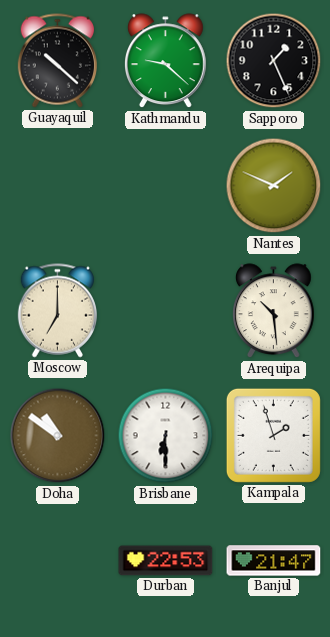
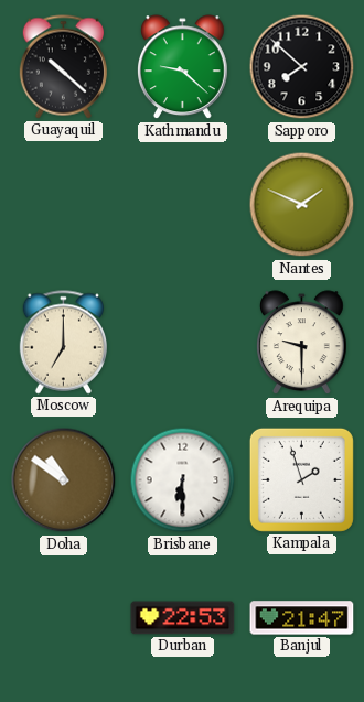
Sapporo: 1:26 -> 7:52
Arequipa: 10:29 -> 9:30
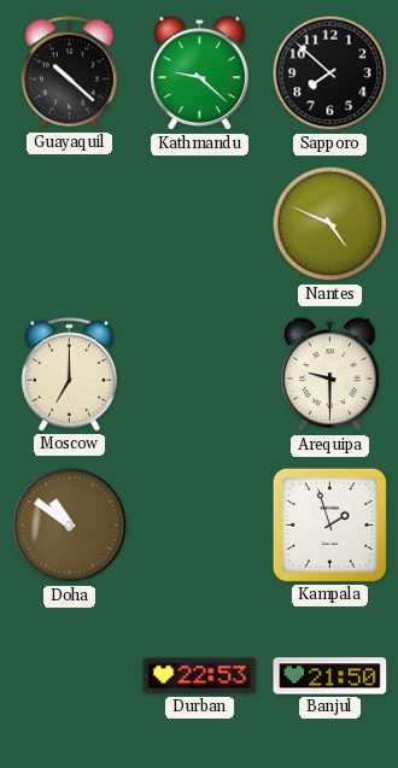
Nantes: 1:49 -> 4:49
Brisbane: 6:30 -> none
Banjul: 21:47 -> 21:50
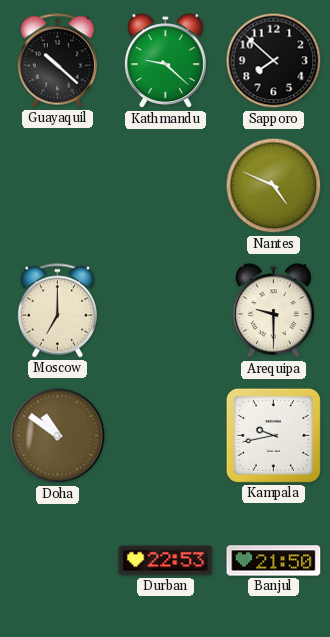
Kampala: 1:57 -> 9:43
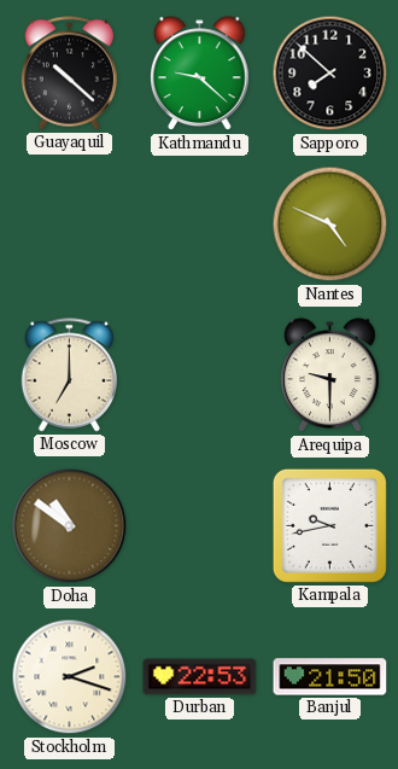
Stockholm: none -> 2:18
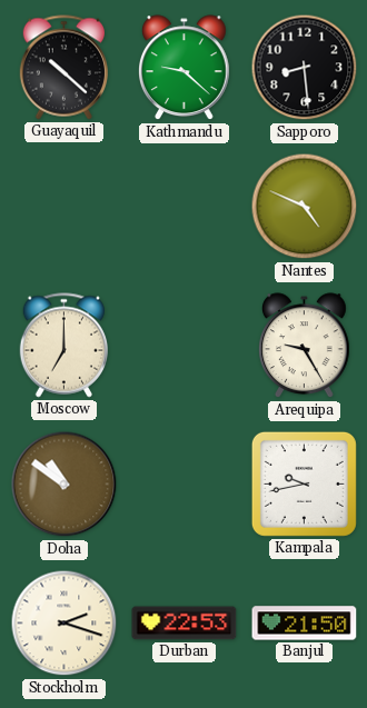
Sapporo: 7:52 -> 8:29
Arequipa: 9:30 -> 9:25
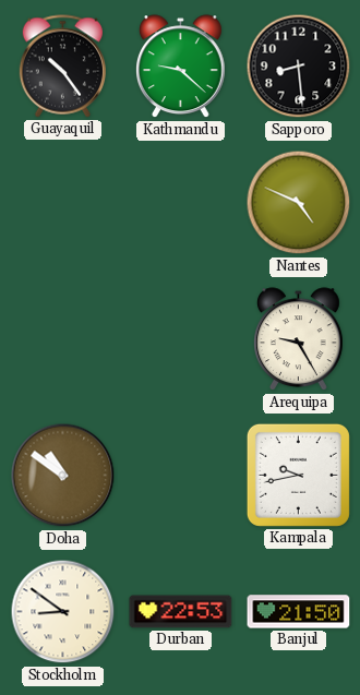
Guayaquil: 10:22 -> 10:24
Moscow: 7:00 -> none
Stockholm: 2:18 -> 8:51
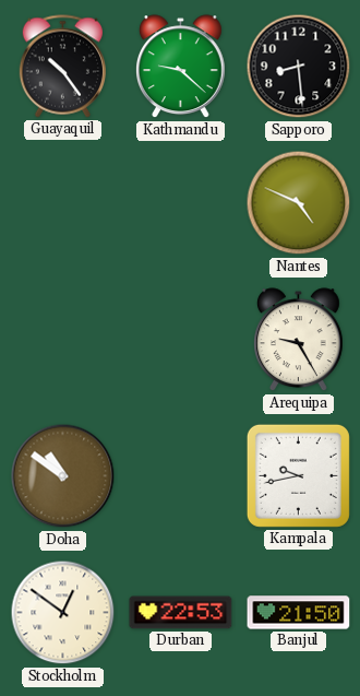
Stockholm: 8:51 -> 12:51
